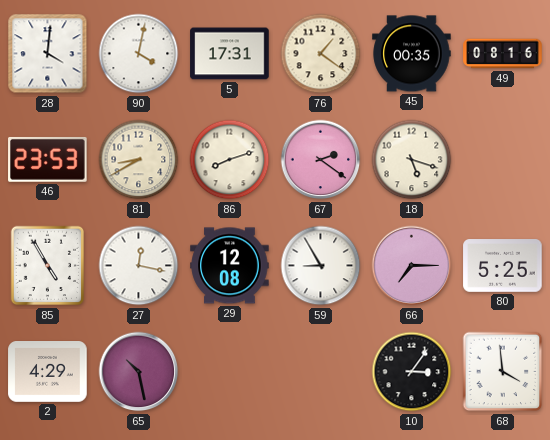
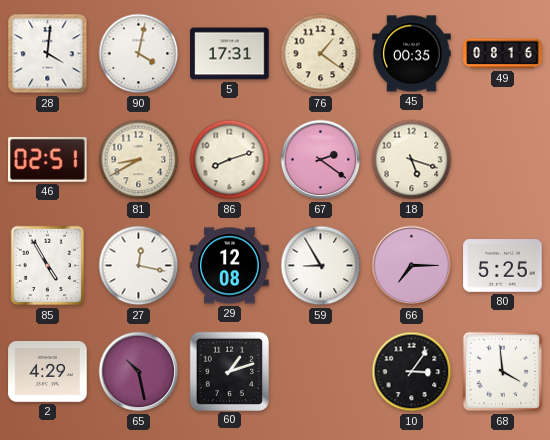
46: 23:53 -> 02:51
60: none -> 1:12
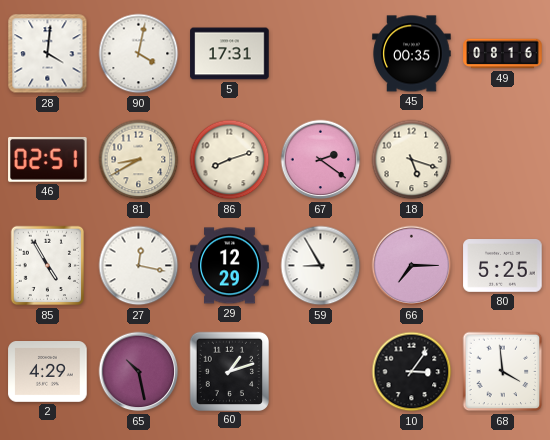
76: 1:21 -> none
29: 12:08 -> 12:29
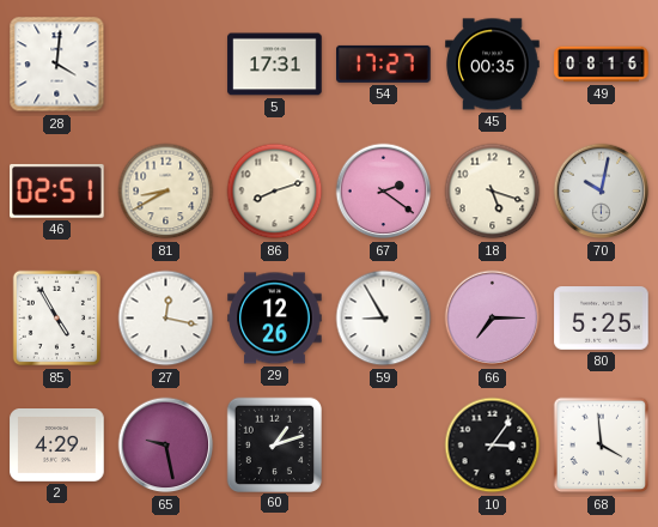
90: 4:02 -> none
54: none -> 17:27
70: none -> 10:02
29: 12:29 -> 12:26
65: 10:28 -> 9:28
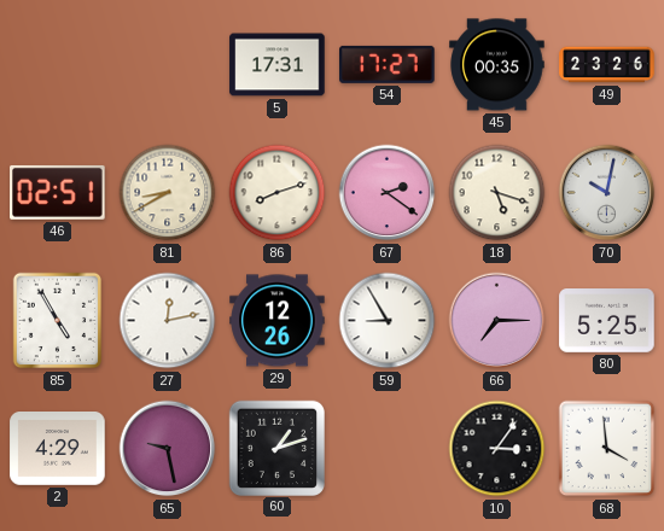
28: 4:01 -> none
49: 08:16 -> 23:26
27: 12:17 -> 12:13
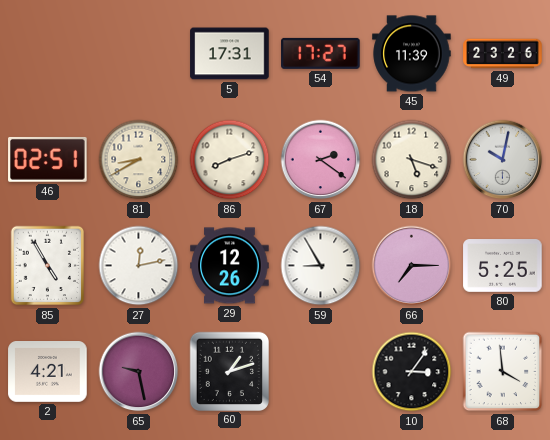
45: 00:35 -> 11:39
2: 4:29 -> 4:21
